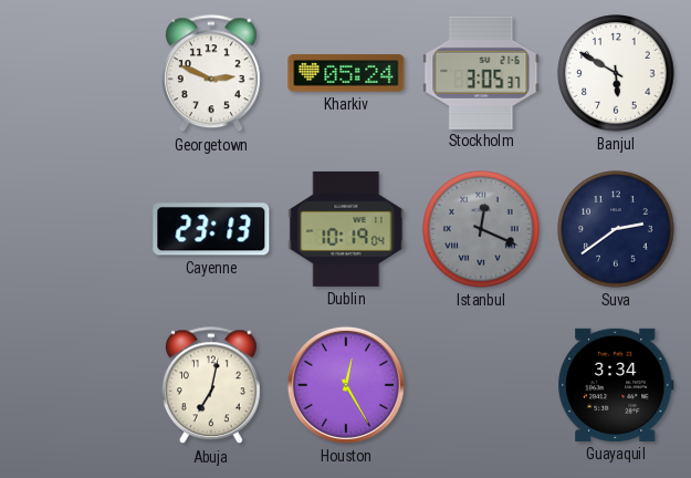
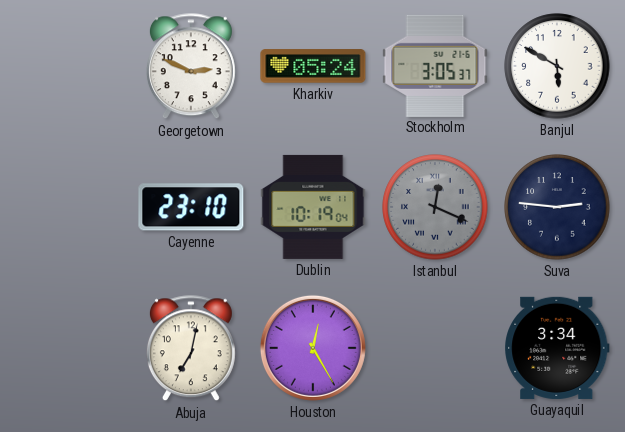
Cayenne: 23:13 -> 23:10
Suva: 2:39 -> 2:46
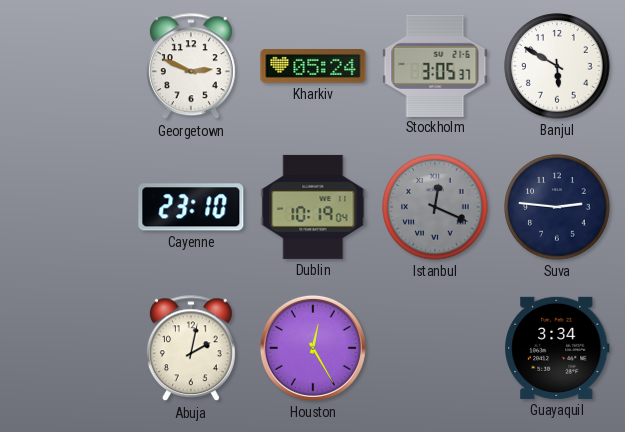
Abuja: 7:02 -> 2:02
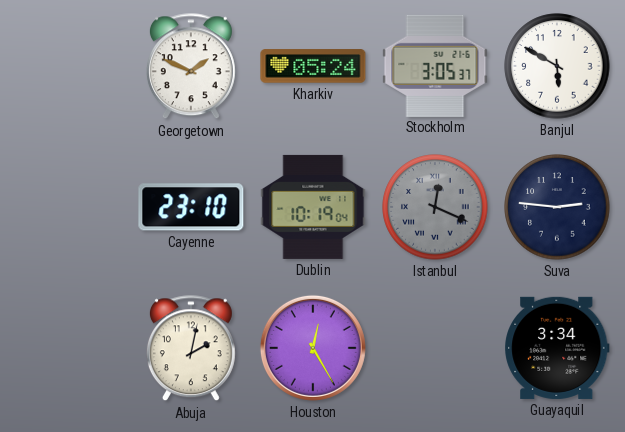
Georgetown: 2:49 -> 1:49
